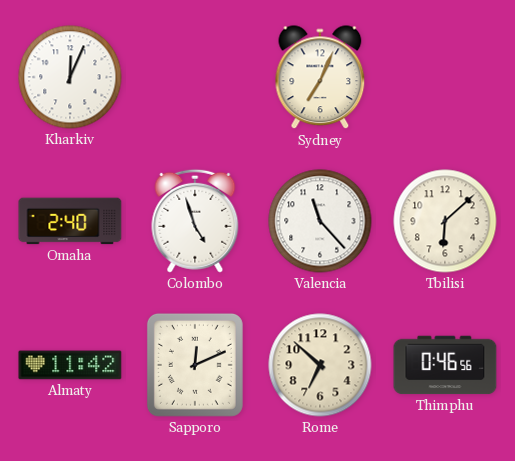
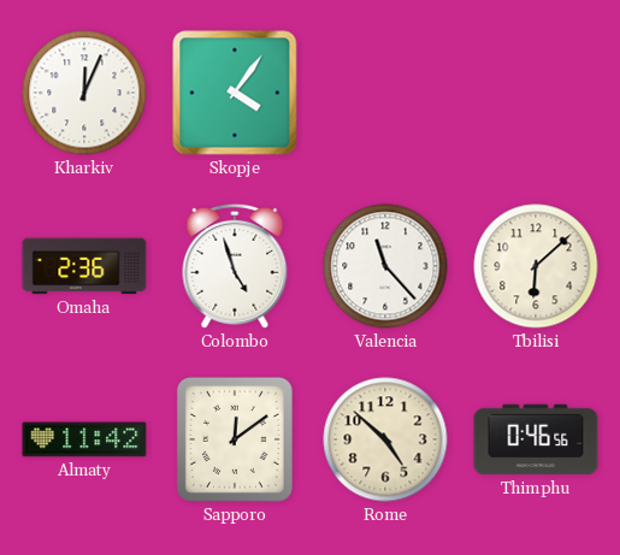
Skopje: none -> 4:06
Sydney: 7:04 -> none
Omaha: 2:40 -> 2:36
Sapporo: 12:11 -> 12:09
Rome: 6:52 -> 4:52
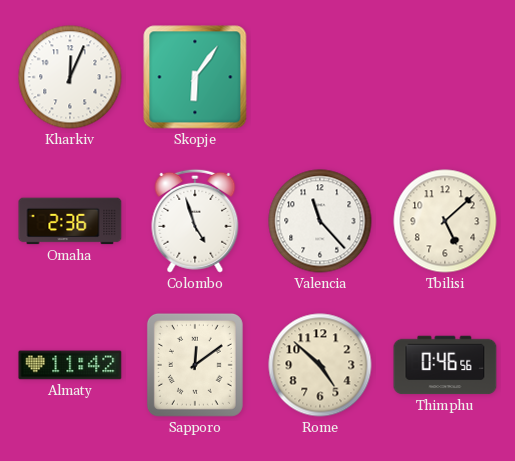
Skopje: 4:06 -> 6:06
Tbilisi: 6:08 -> 5:08
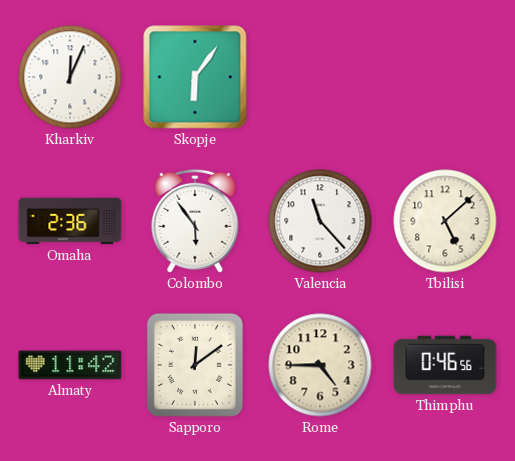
Colombo: 4:57 -> 5:54
Rome: 4:52 -> 4:45
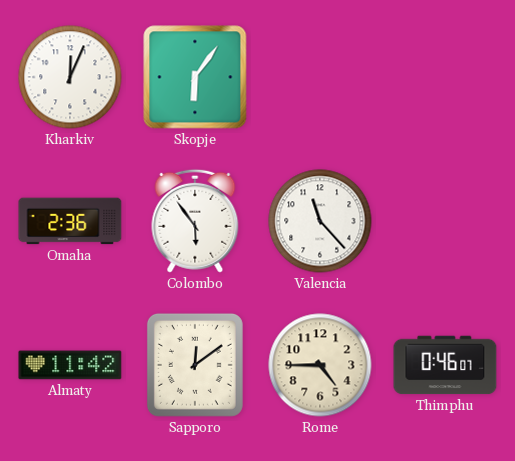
Tbilisi: 5:08 -> none
Thimphu: 0:46:56 -> 0:46:07
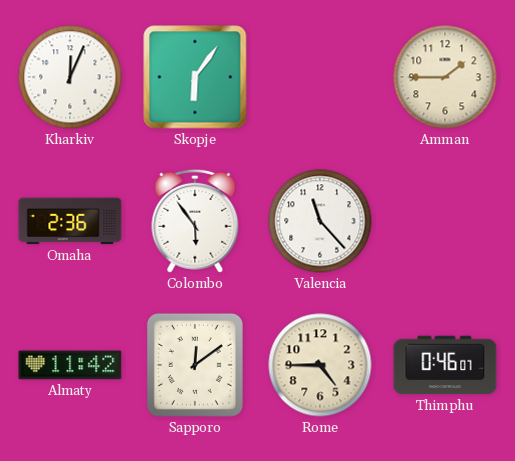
Amman: none -> 1:45
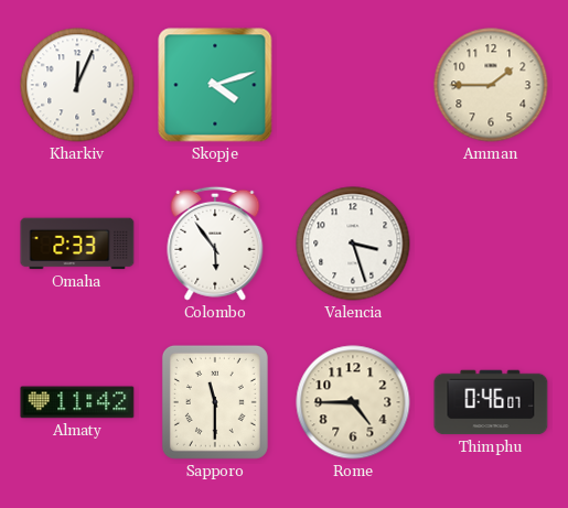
Skopje: 6:06 -> 4:12
Omaha: 2:36 -> 2:33
Valencia: 11:23 -> 3:27
Sapporo: 12:09 -> 11:30
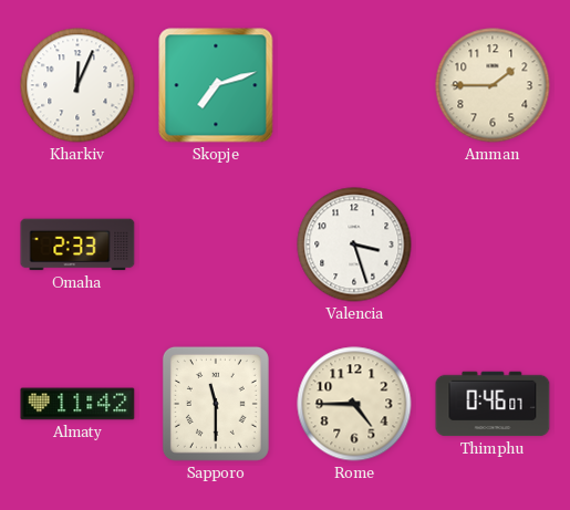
Skopje: 4:12 -> 7:12
Colombo: 5:54 -> none
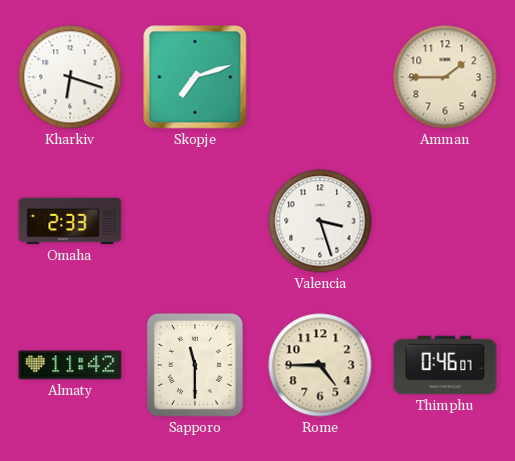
Kharkiv: 12:04 -> 6:18
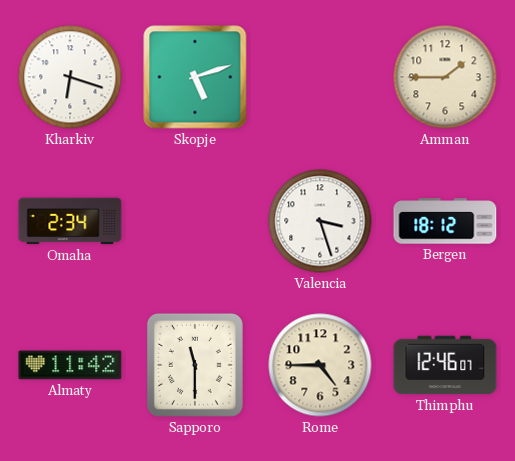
Skopje: 7:12 -> 5:12
Omaha: 2:33 -> 2:34
Bergen: none -> 18:12
Thimphu: 0:46 -> 12:46
